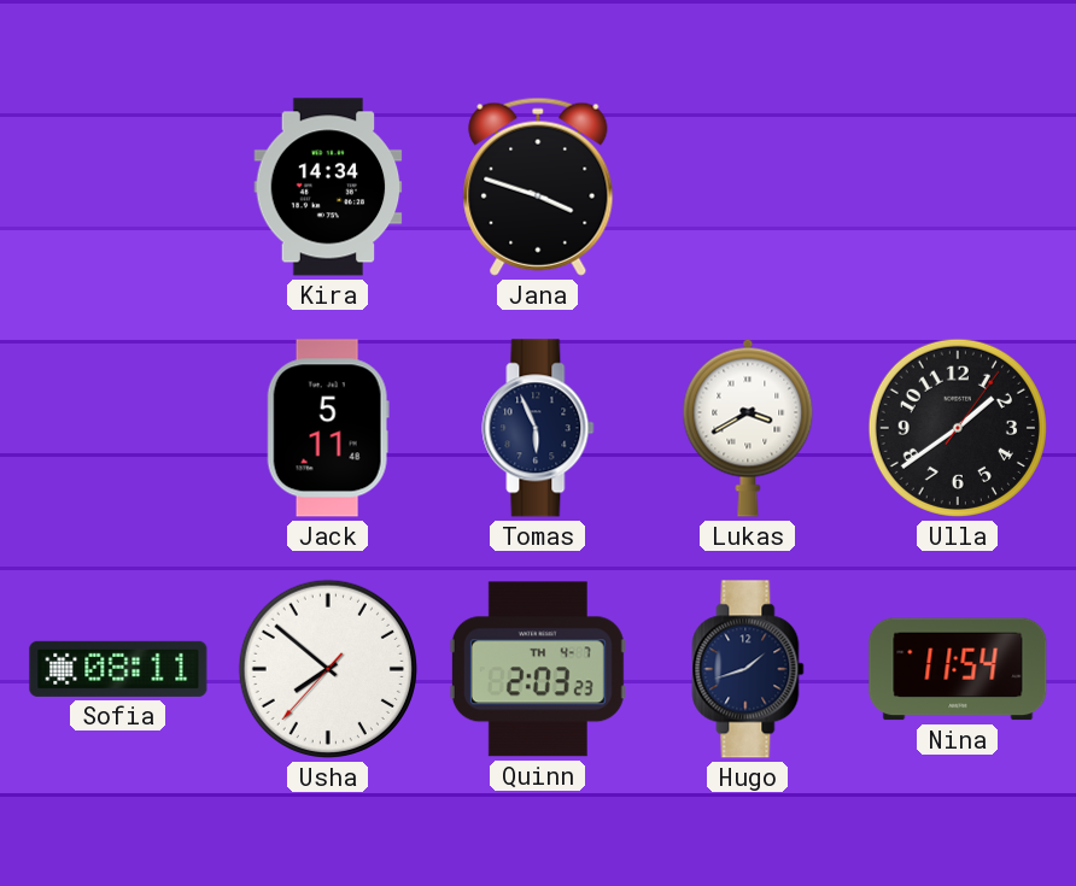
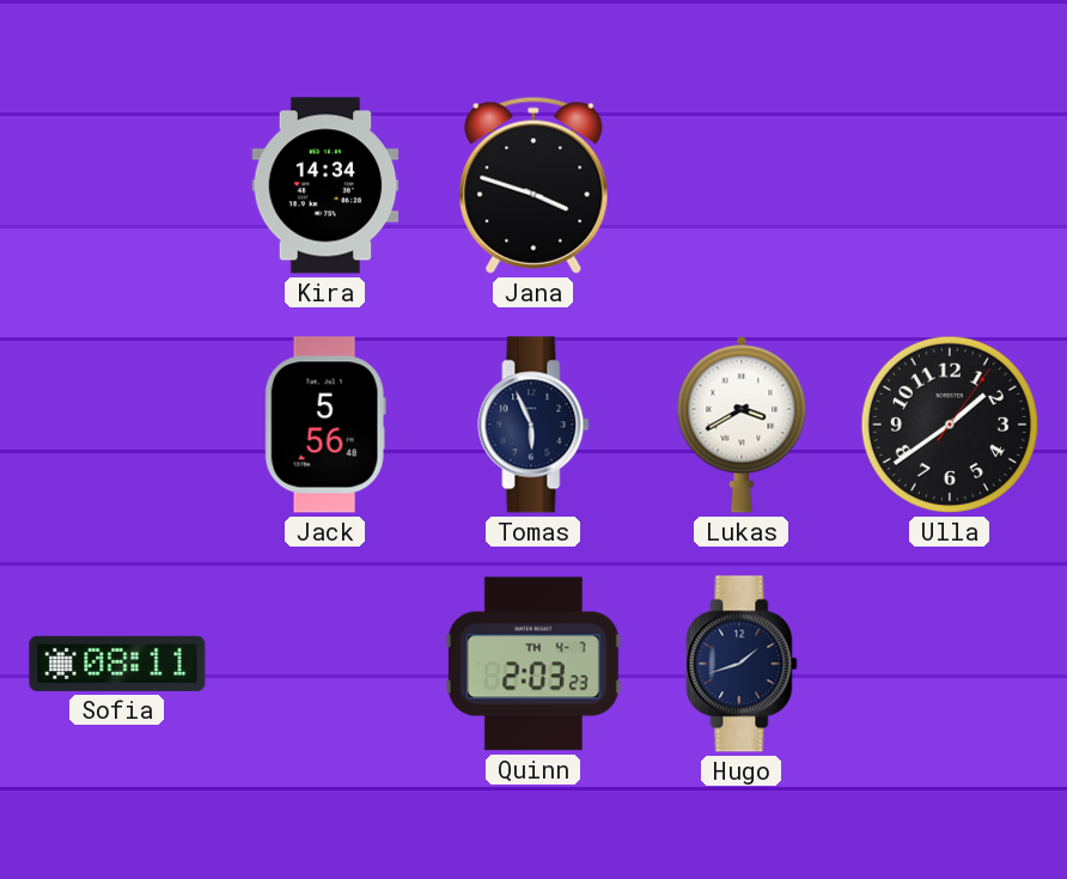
Jack: 5:11 -> 5:56
Usha: 7:51 -> none
Nina: 11:54 -> none
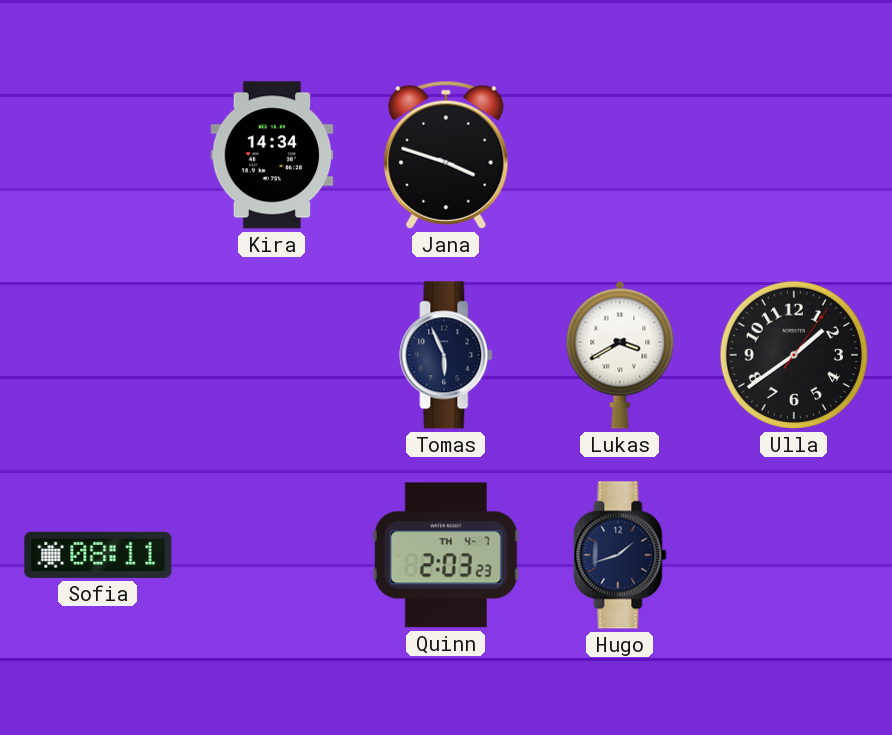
Jack: 5:56 -> none
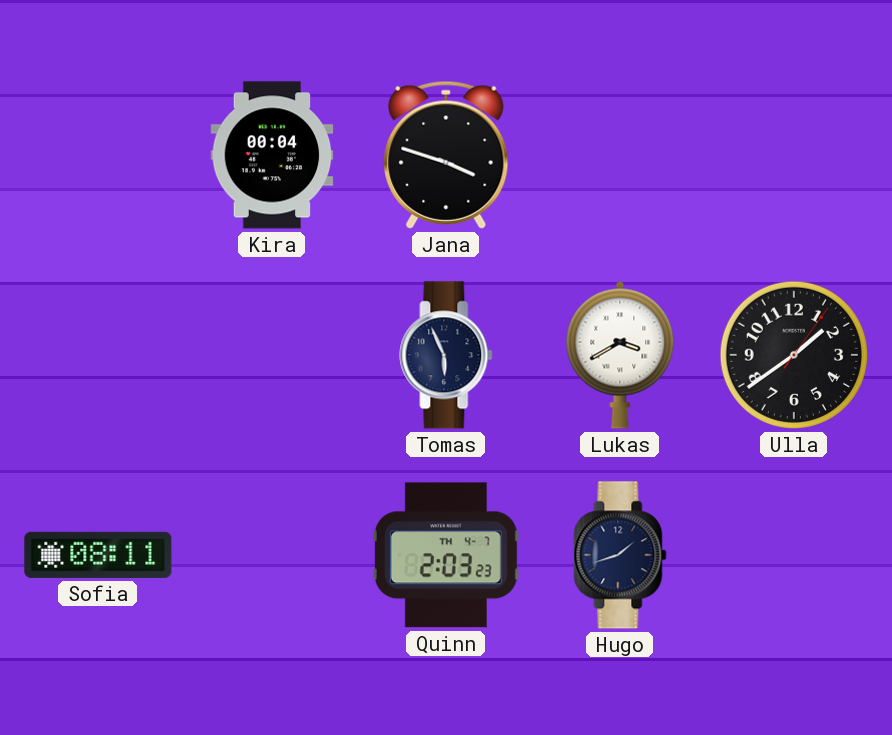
Kira: 14:34 -> 00:04
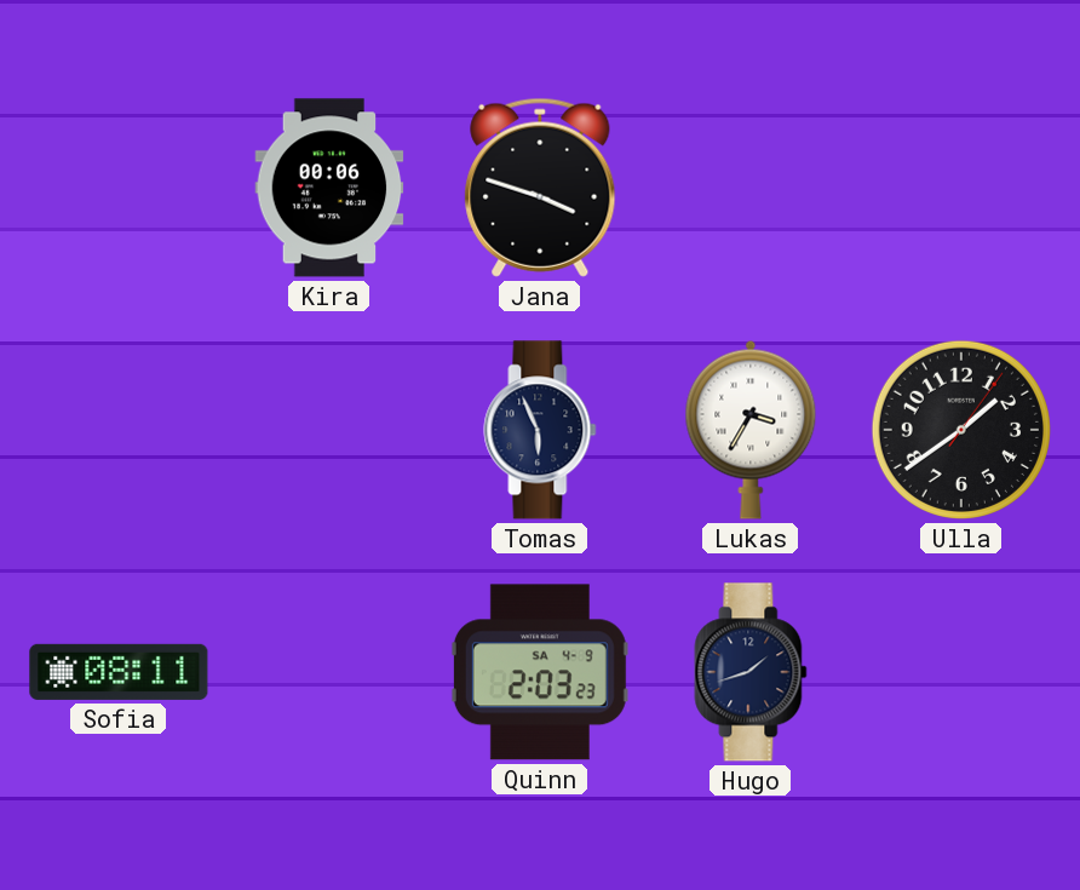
Kira: 00:04 -> 00:06
Lukas: 3:40 -> 3:35
Quinn date: TH 4-7 -> SA 4-9
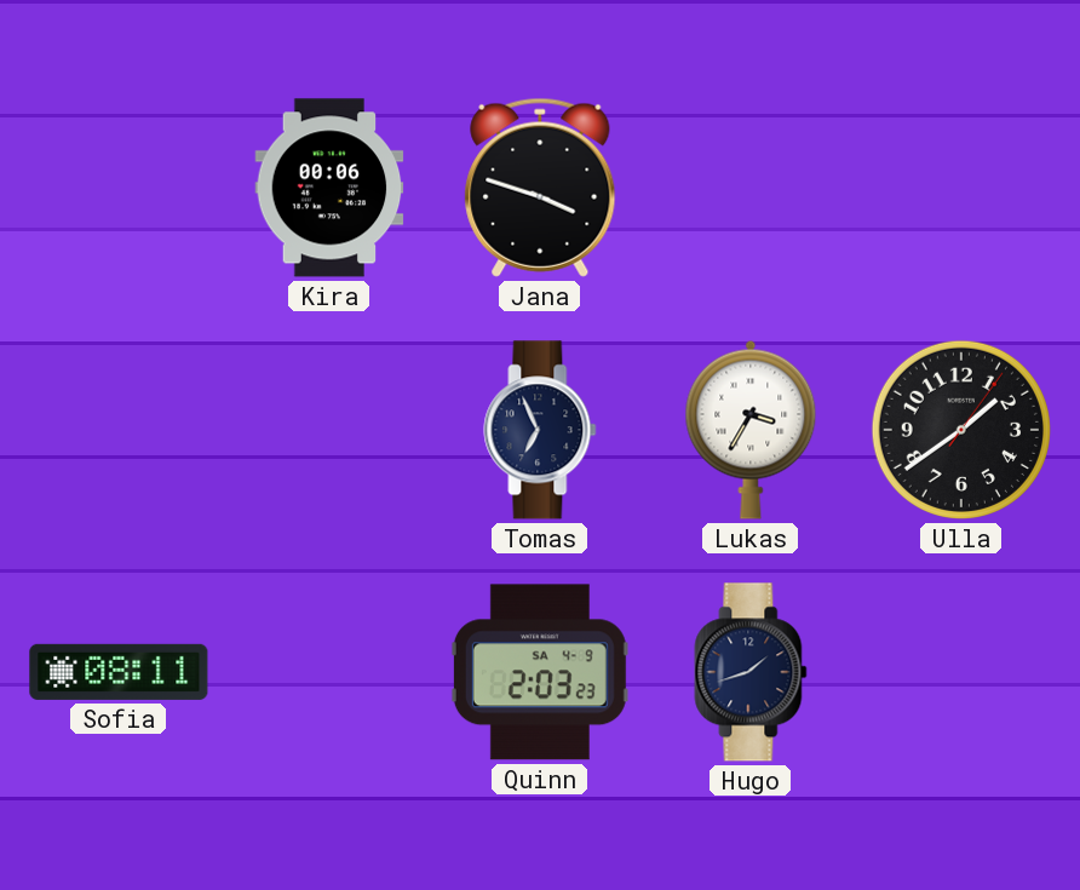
Tomas: 5:56 -> 6:56
